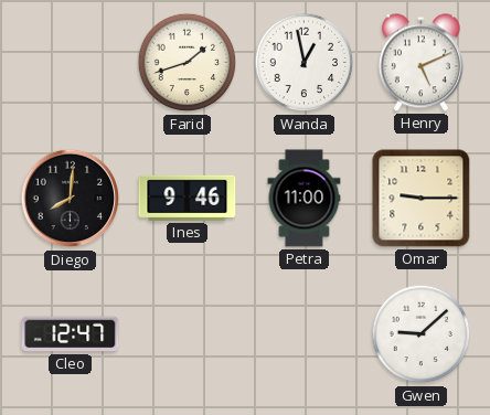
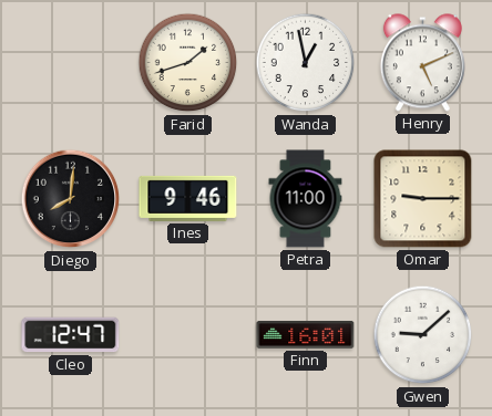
Finn: none -> 16:01
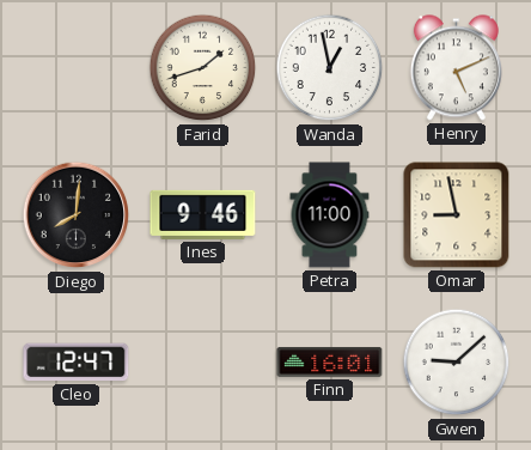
Omar: 9:15 -> 8:58
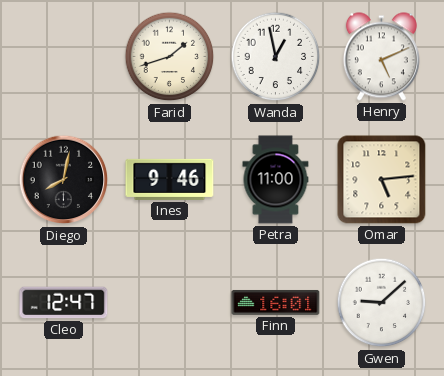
Diego: 8:01 -> 8:02
Omar: 8:58 -> 5:14
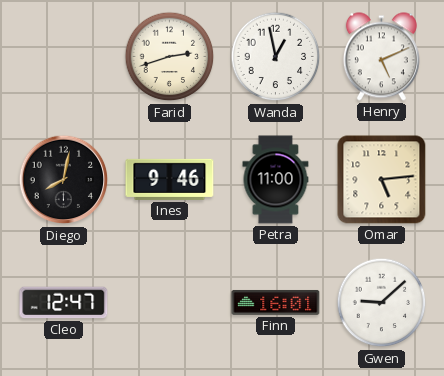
Farid: 1:42 -> 2:42
